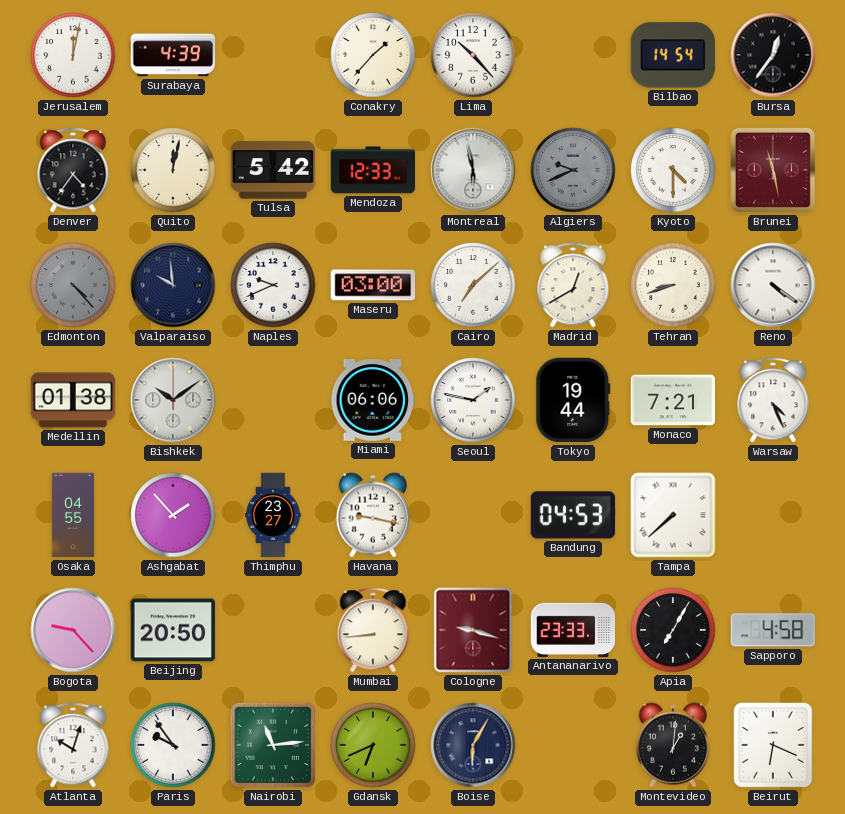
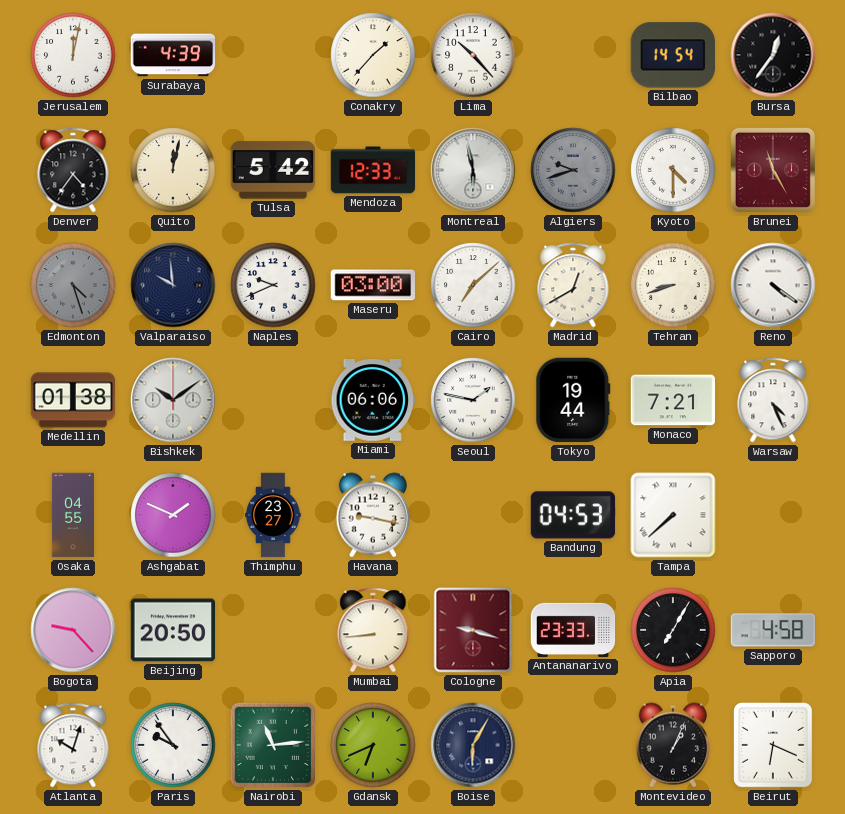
Algiers: 9:41 -> 9:42
Brunei: 11:28 -> 11:25
Edmonton: 4:23 -> 4:27
Ashgabat: 1:53 -> 1:49
Montevideo: 1:01 -> 1:04
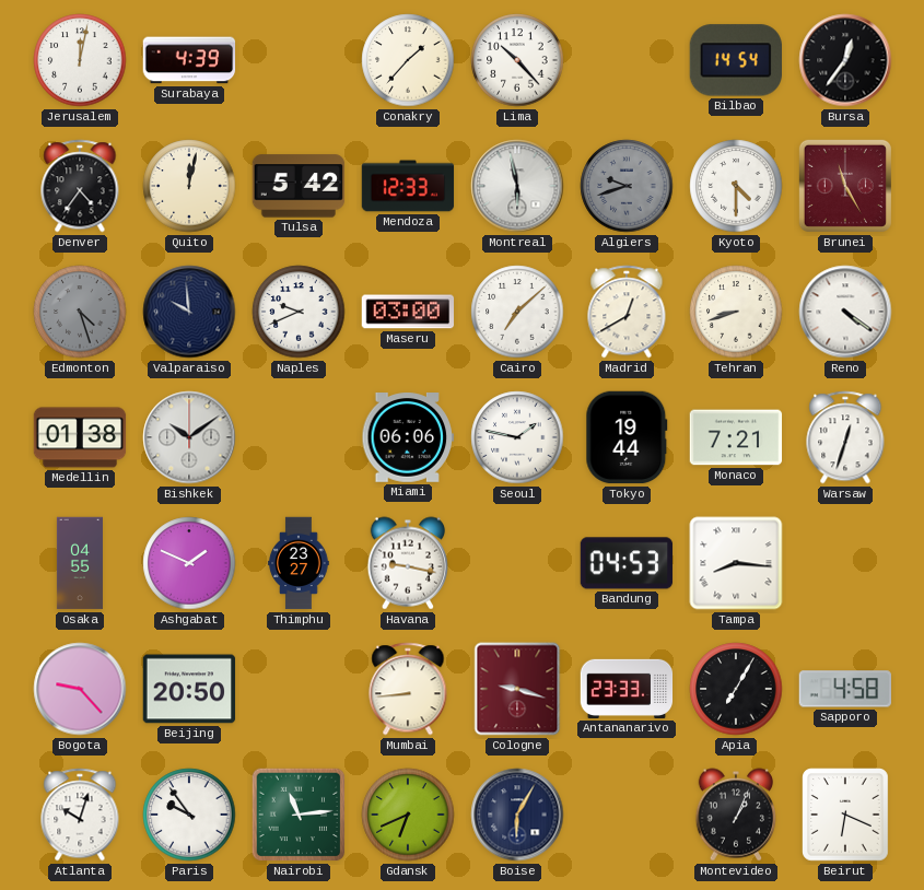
Warsaw: 4:26 -> 12:33
Tampa: 7:38 -> 8:16
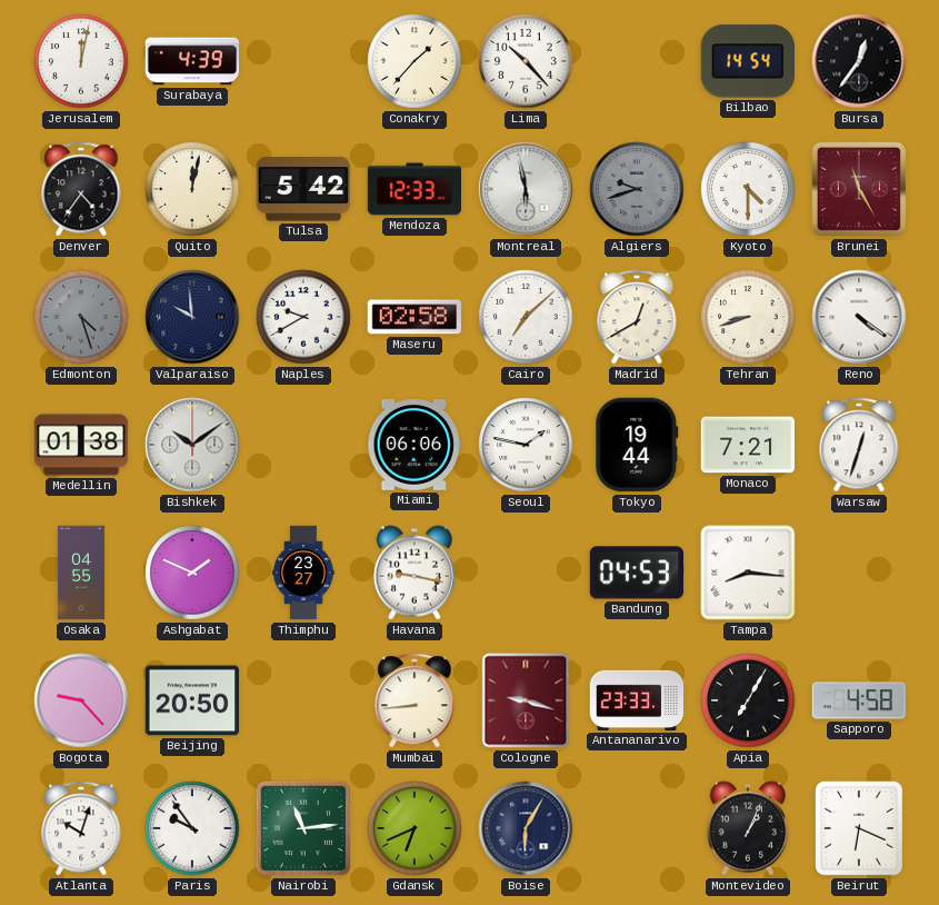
Naples: 9:41 -> 9:40
Maseru: 03:00 -> 02:58
